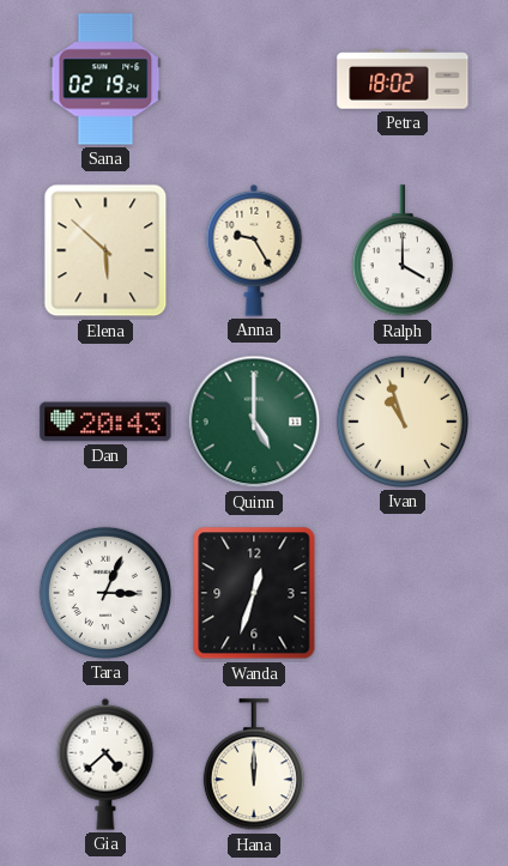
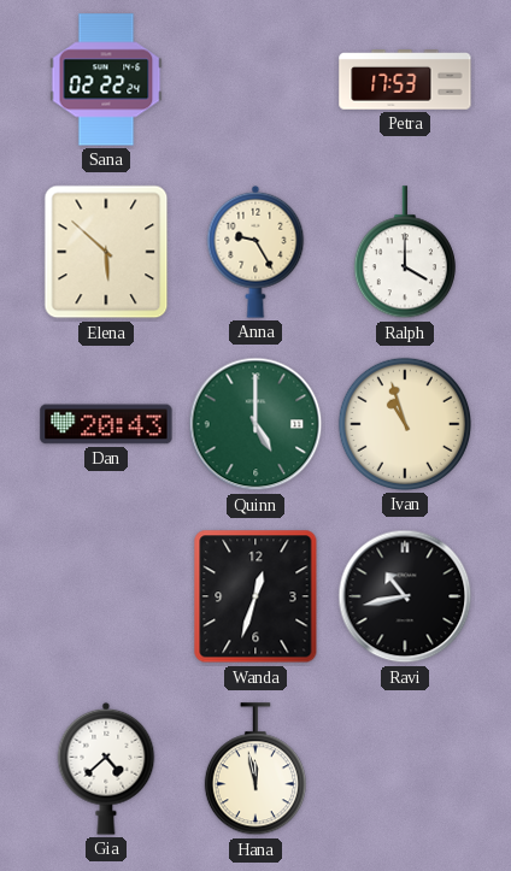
Sana: 02:19 -> 02:22
Petra: 18:02 -> 17:53
Tara: 3:04 -> none
Ravi: none -> 10:43
Hana: 12:00 -> 11:58
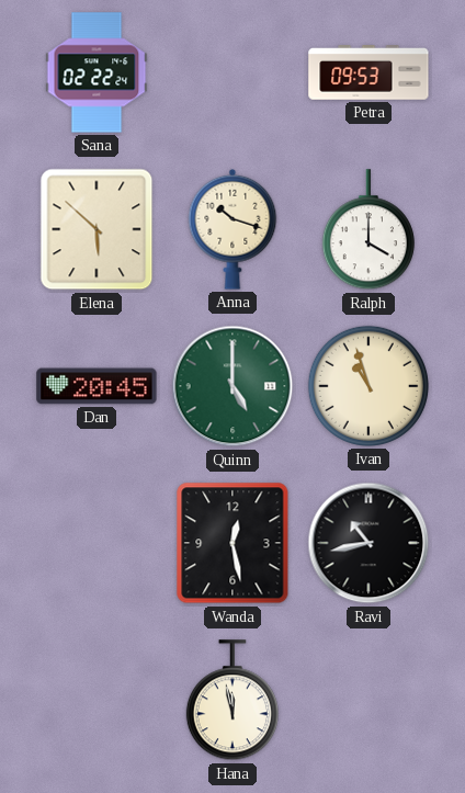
Petra: 17:53 -> 09:53
Anna: 9:25 -> 10:18
Dan: 20:43 -> 20:45
Wanda: 12:33 -> 12:28
Gia: 4:38 -> none
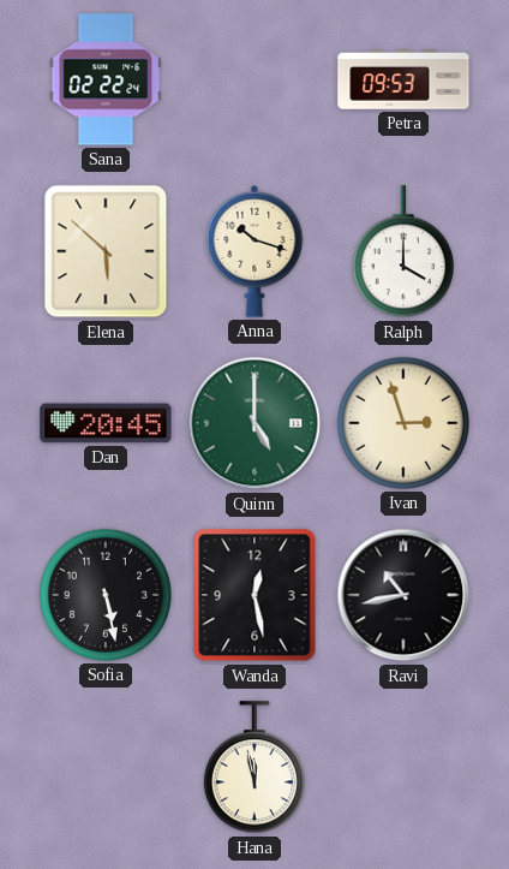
Ivan: 10:57 -> 2:57
Sofia: none -> 5:28
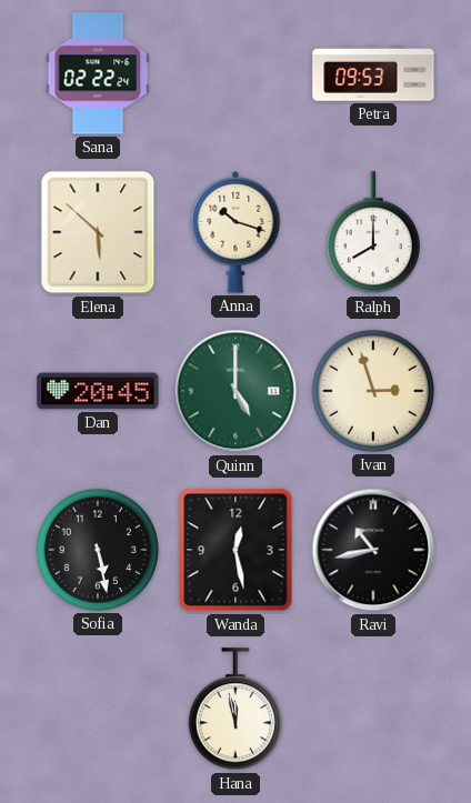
Ralph: 4:00 -> 8:00
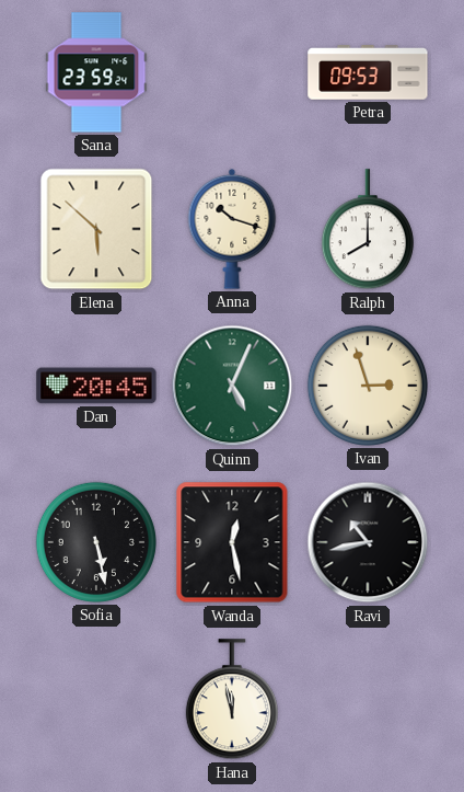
Sana: 02:22 -> 23:59
Quinn: 5:00 -> 5:04
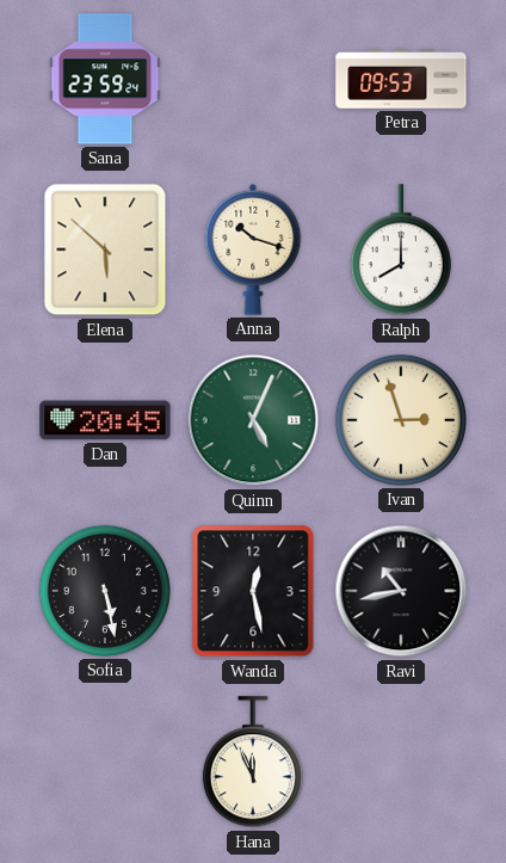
Hana: 11:58 -> 11:56
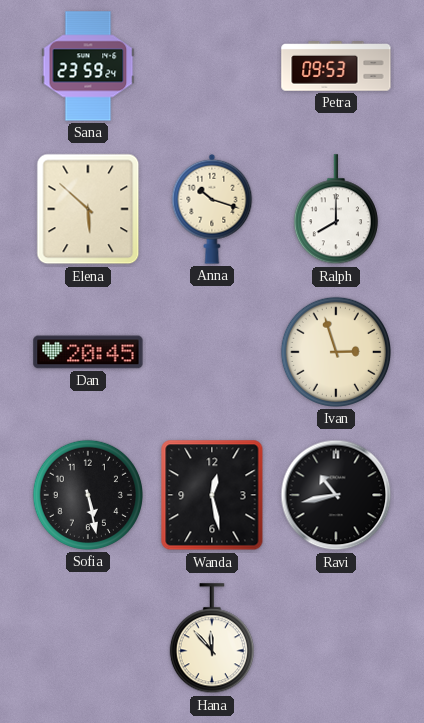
Quinn: 5:04 -> none
Hana: 11:56 -> 11:53
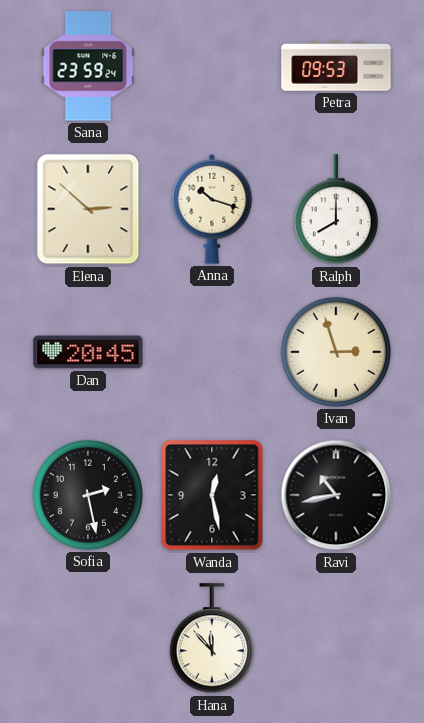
Elena: 5:52 -> 2:52
Sofia: 5:28 -> 2:28
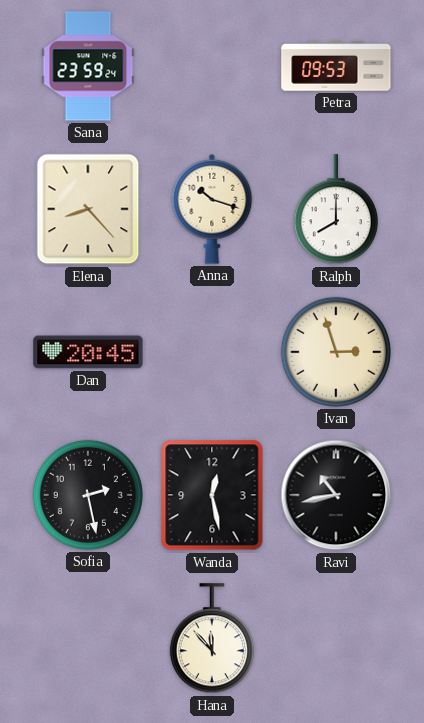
Elena: 2:52 -> 8:23
